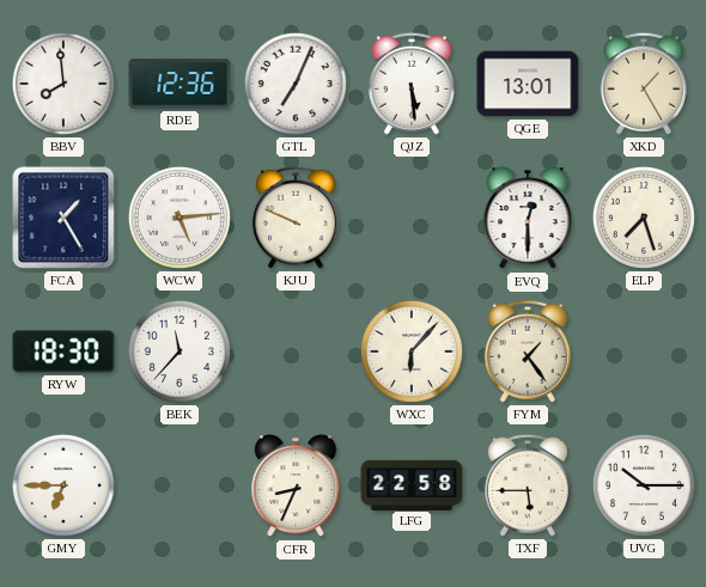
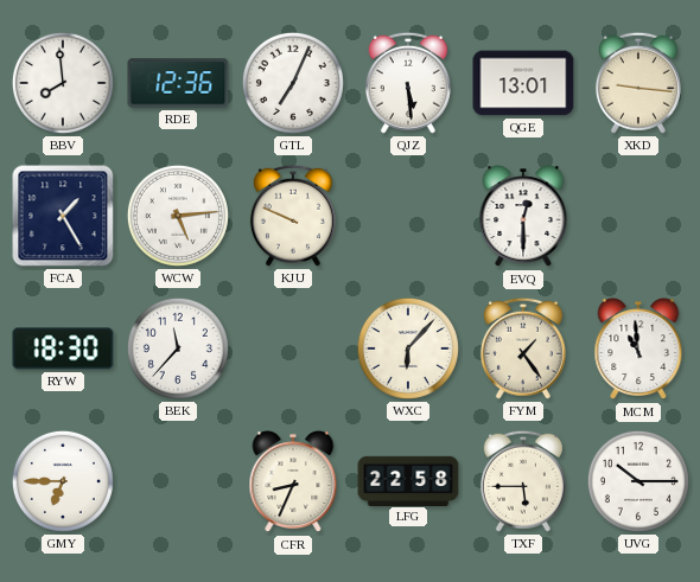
XKD: 1:25 -> 9:16
ELP: 7:27 -> none
MCM: none -> 10:59
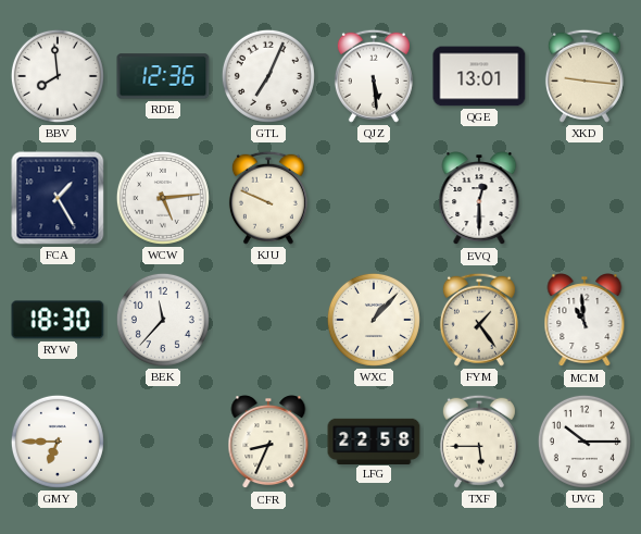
WXC: 6:07 -> 1:07
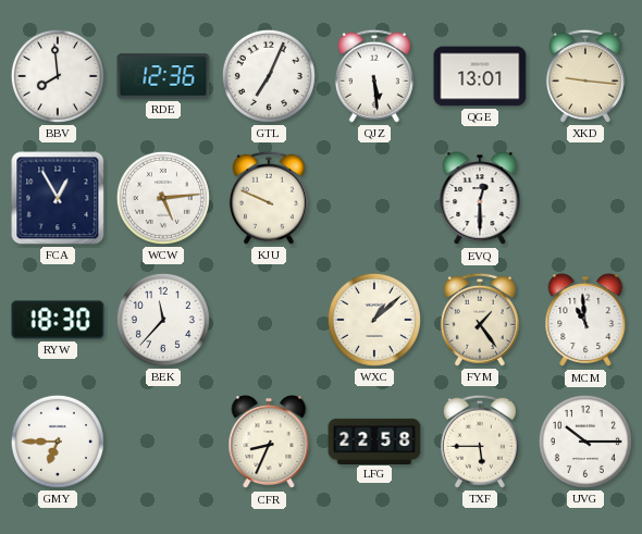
FCA: 1:25 -> 12:55
WXC: 1:07 -> 1:08
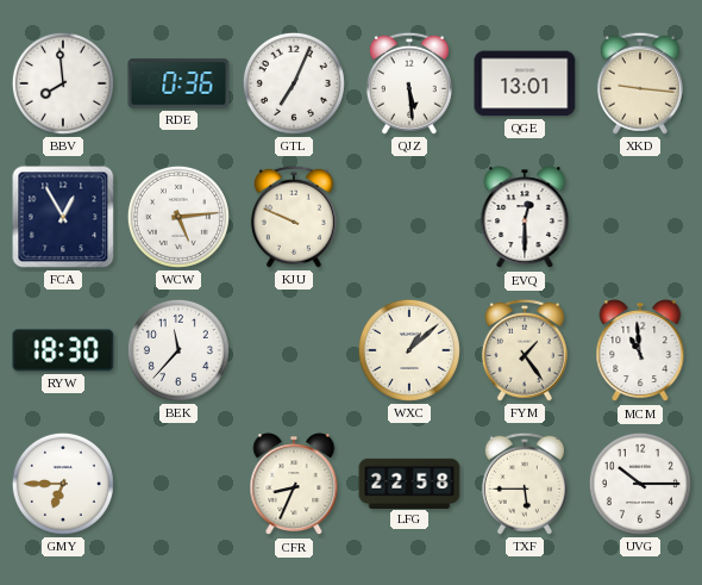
RDE: 12:36 -> 0:36
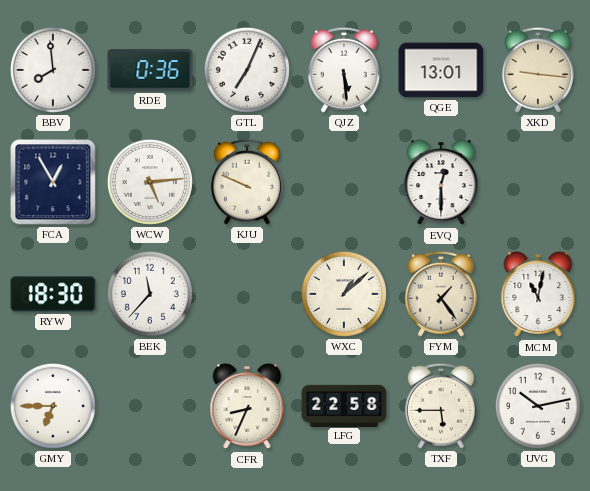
MCM: 10:59 -> 11:02
UVG: 10:15 -> 10:13
